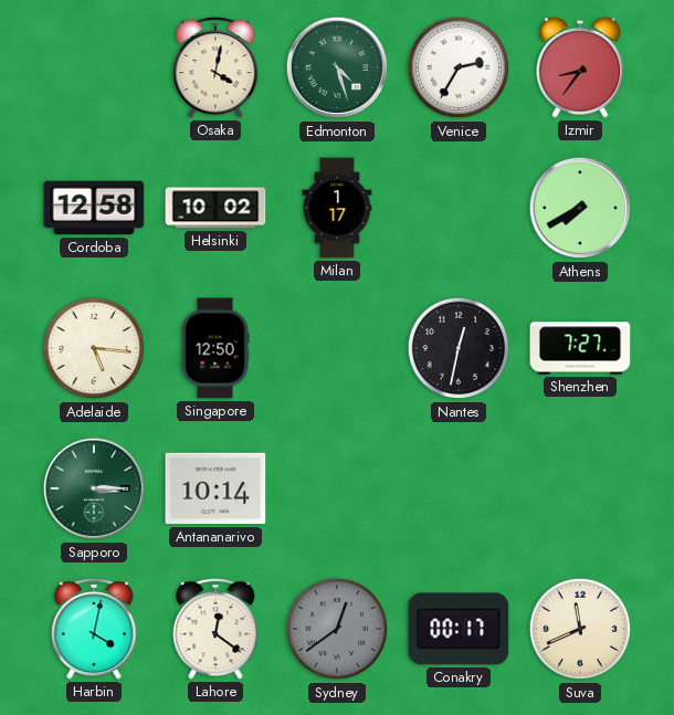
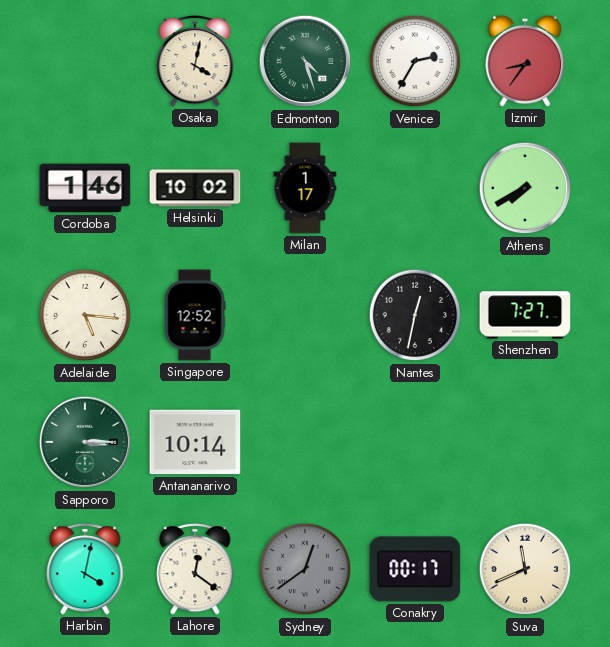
Cordoba: 12:58 -> 1:46
Singapore: 12:50 -> 12:52
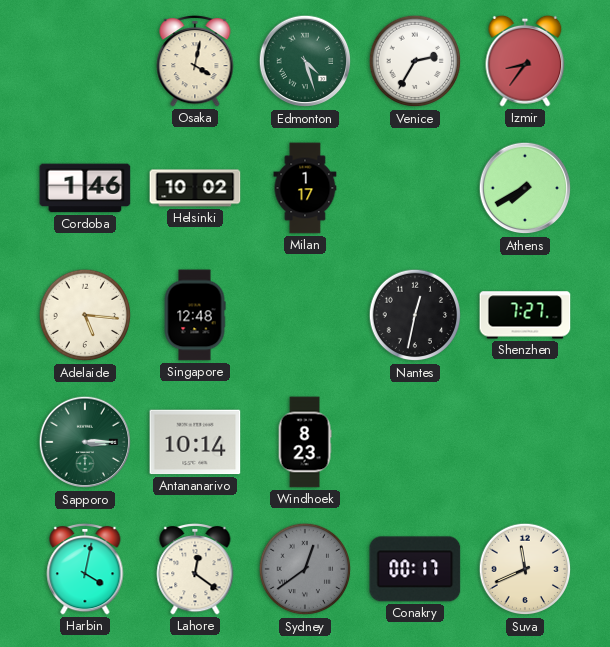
Singapore: 12:52 -> 12:48
Windhoek: none -> 8:23
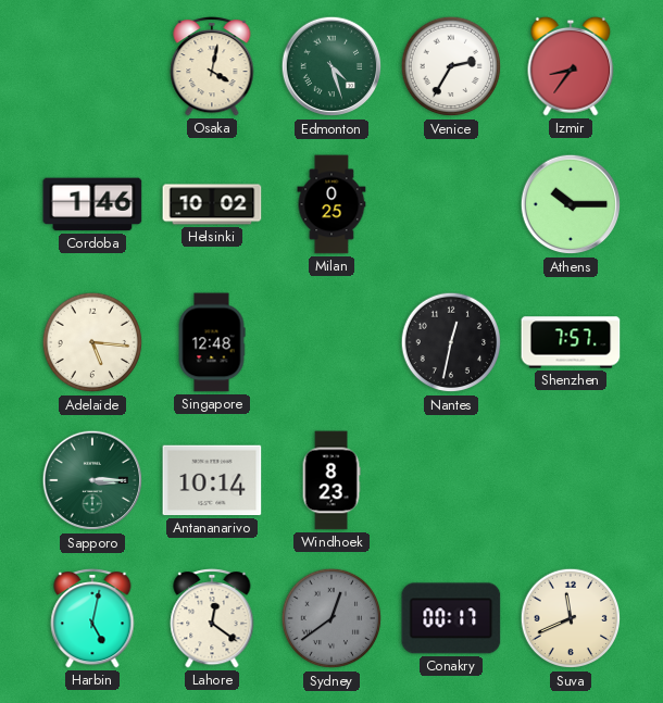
Milan: 1:17 -> 0:25
Athens: 7:40 -> 10:15
Shenzhen: 7:27 -> 7:57
Harbin: 4:02 -> 5:02
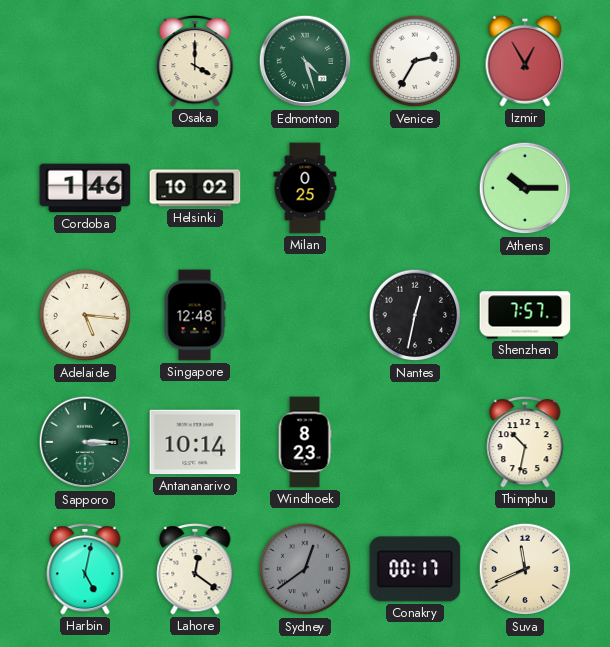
Osaka: 4:02 -> 4:00
Izmir: 8:36 -> 12:55
Thimphu: none -> 10:32
